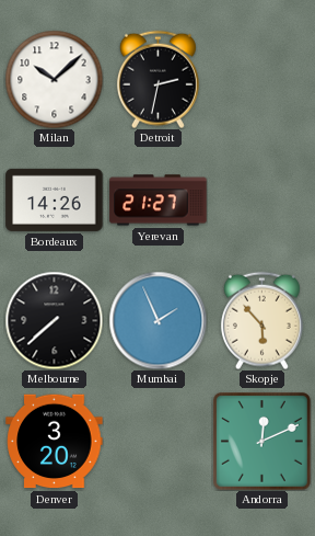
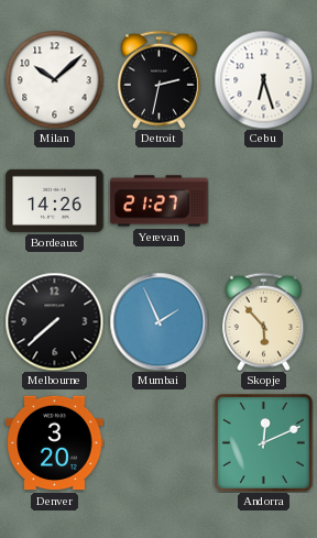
Cebu: none -> 6:27
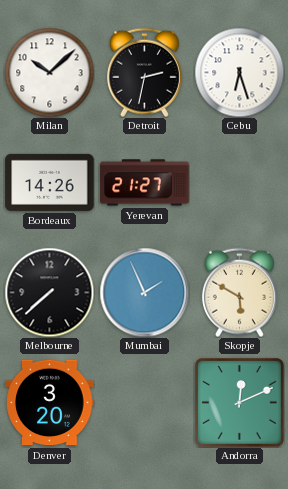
Skopje: 5:53 -> 5:50
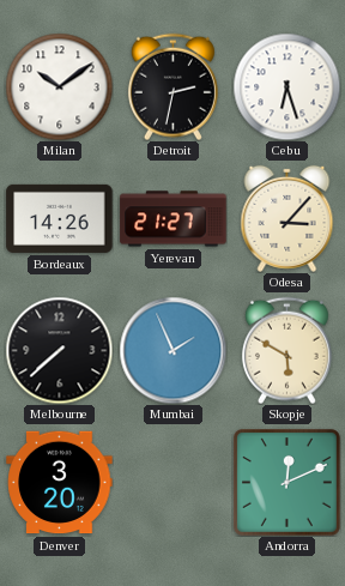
Milan: 10:08 -> 10:09
Odesa: none -> 3:07
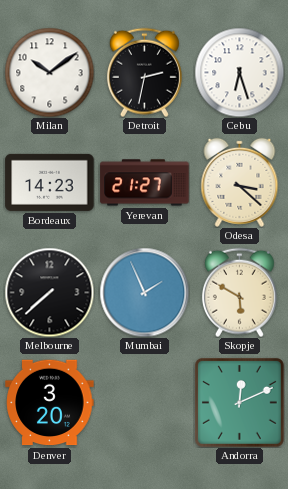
Bordeaux: 14:26 -> 14:23
Odesa: 3:07 -> 3:22
